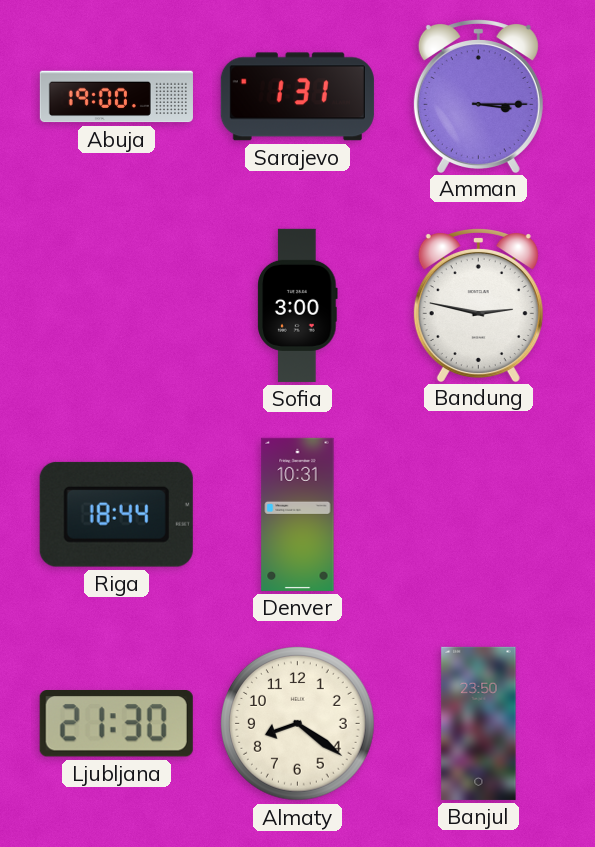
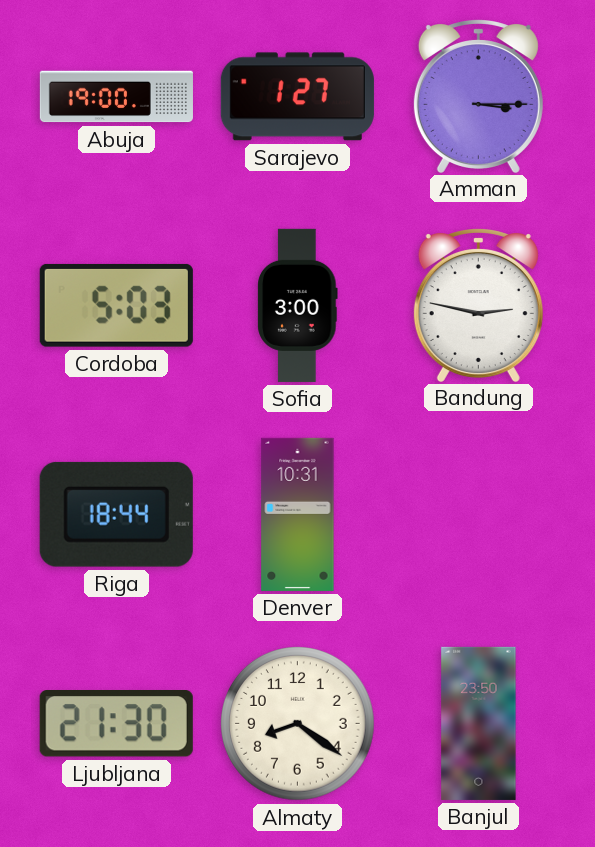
Sarajevo: 1:31 -> 1:27
Cordoba: none -> 5:03
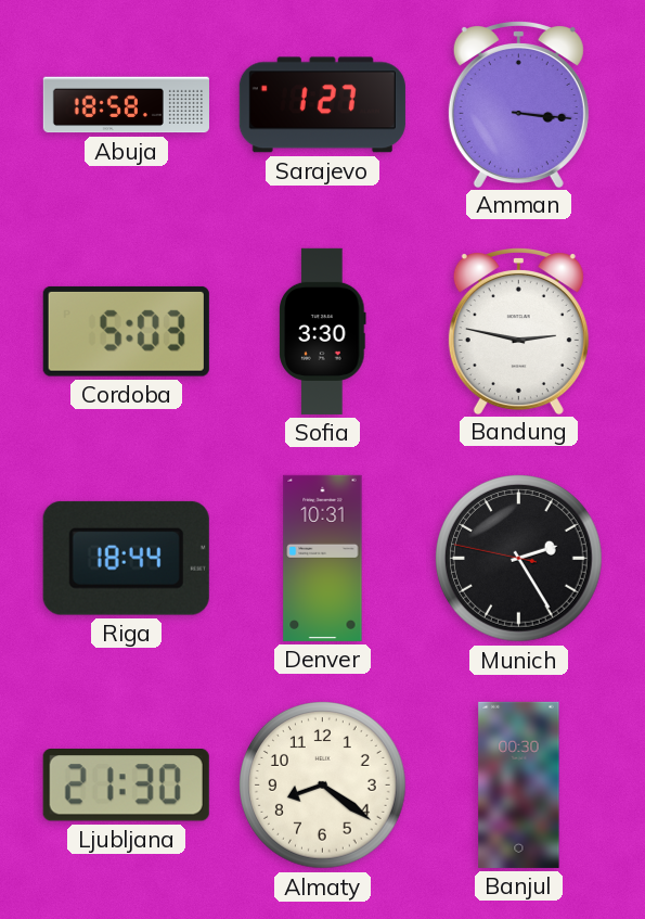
Abuja: 19:00 -> 18:58
Amman: 3:15 -> 3:16
Sofia: 3:00 -> 3:30
Munich: none -> 2:24
Banjul: 23:50 -> 00:30
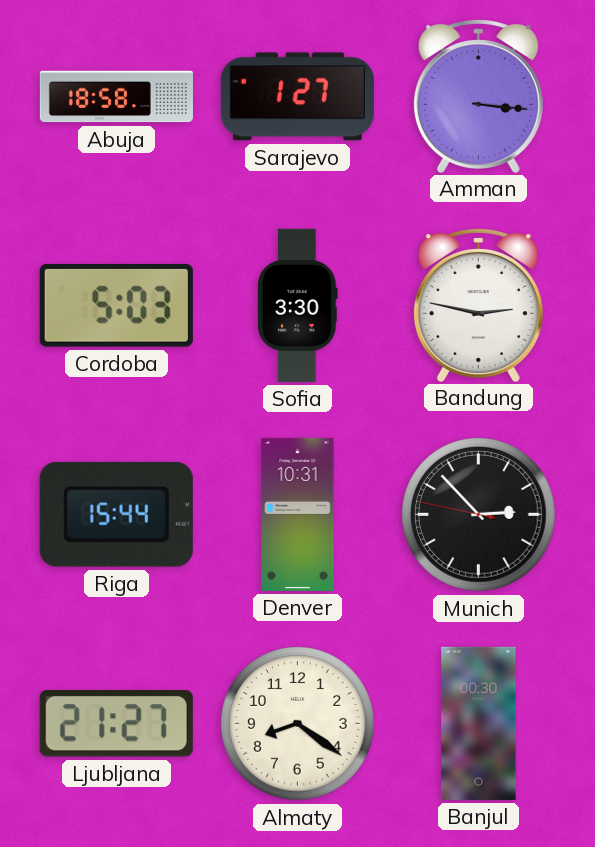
Riga: 18:44 -> 15:44
Munich: 2:24 -> 2:52
Ljubljana: 21:30 -> 21:27
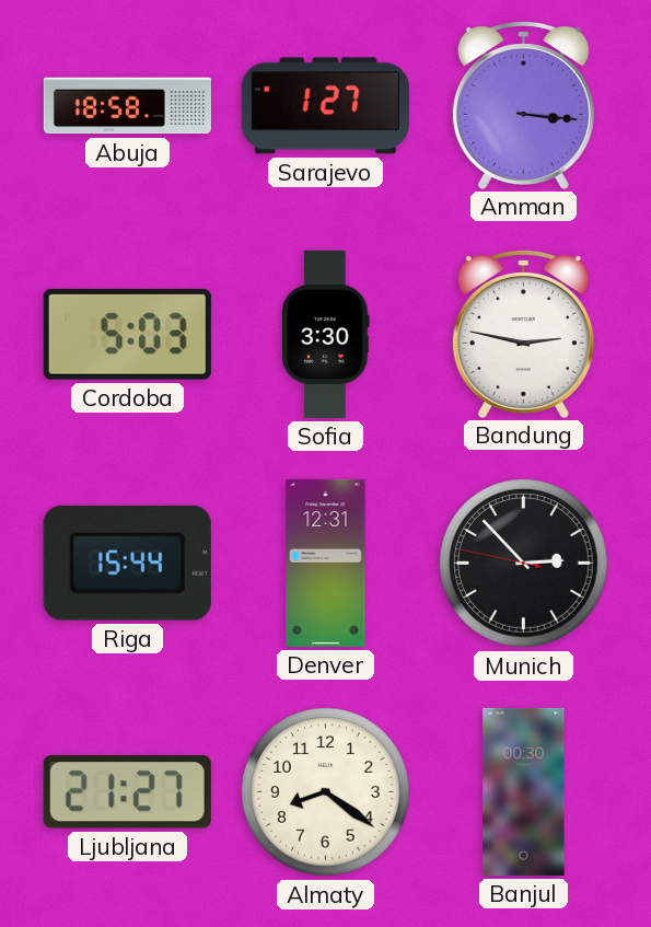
Denver: 10:31 -> 12:31
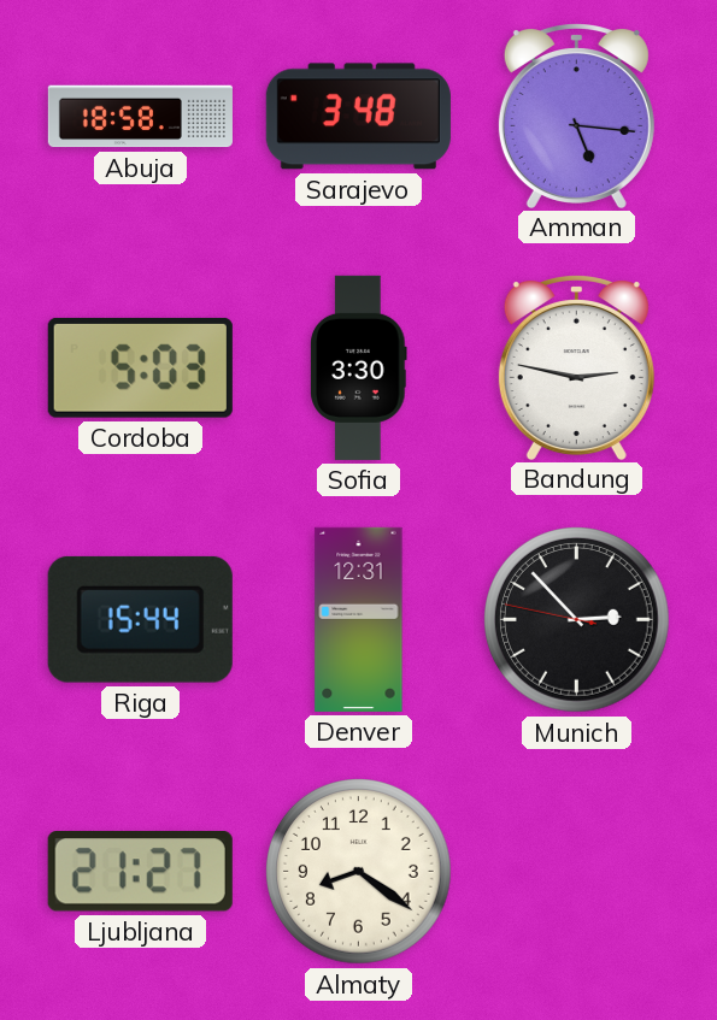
Sarajevo: 1:27 -> 3:48
Amman: 3:16 -> 5:16
Banjul: 00:30 -> none
